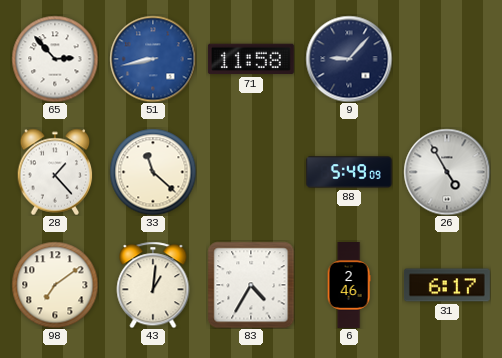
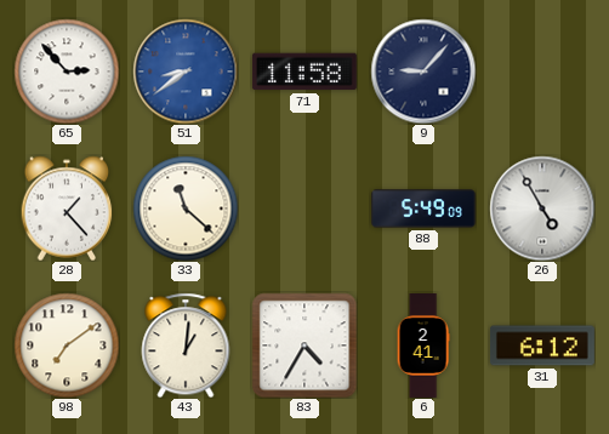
51: 8:43 -> 8:39
6: 2:46 -> 2:41
31: 6:17 -> 6:12
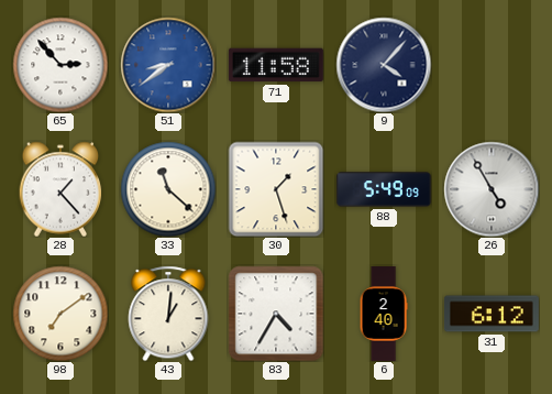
9: 9:07 -> 4:07
30: none -> 1:27
6: 2:41 -> 2:40
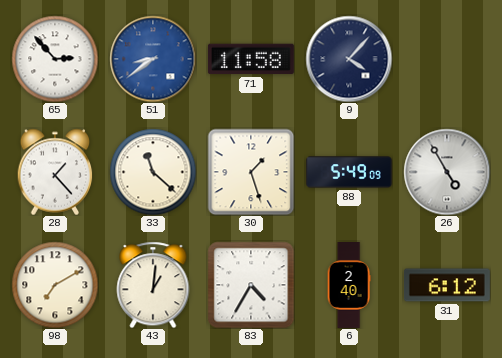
98: 7:09 -> 7:10
